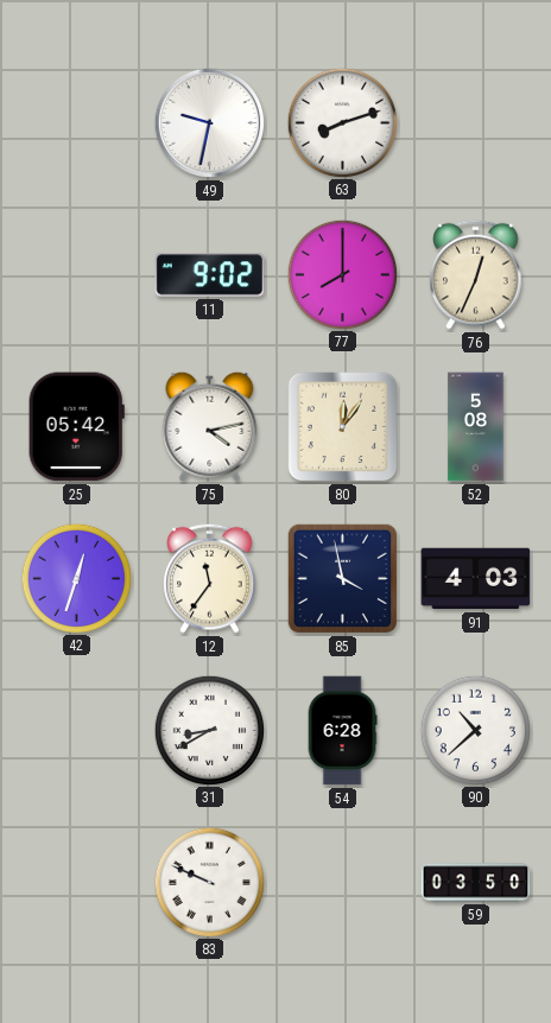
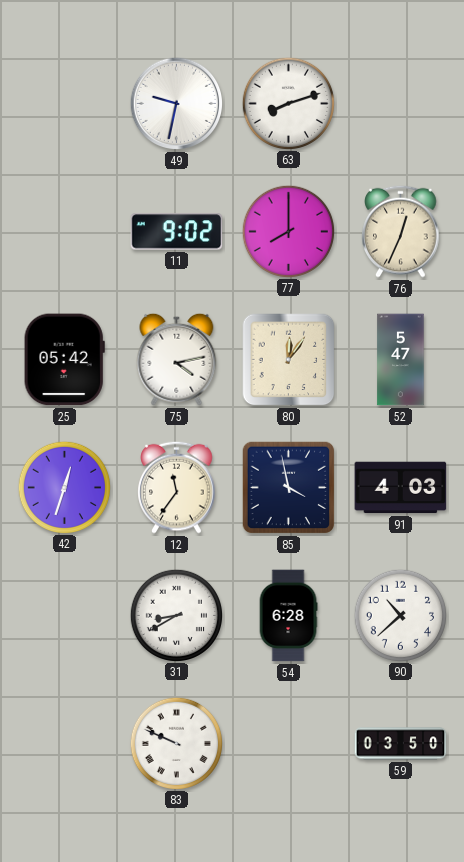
52: 5:08 -> 5:47
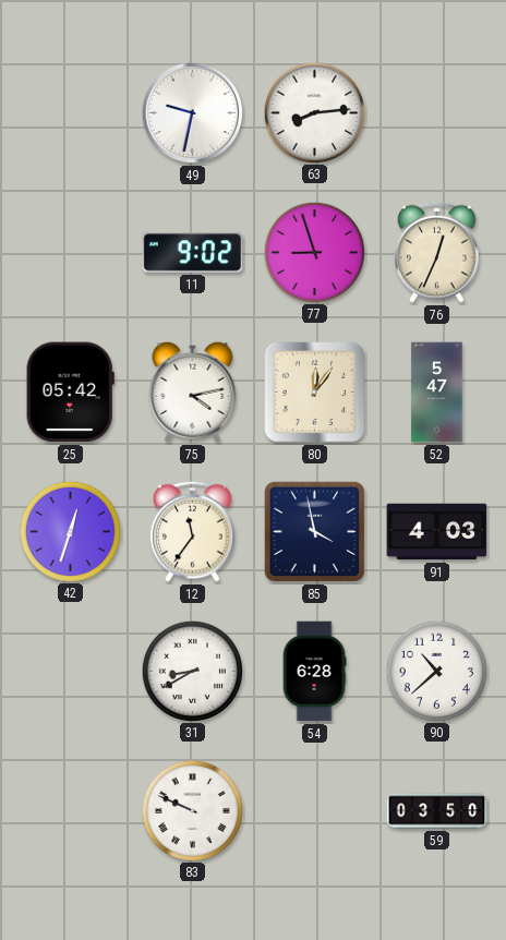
63: 8:12 -> 8:14
77: 8:00 -> 8:57
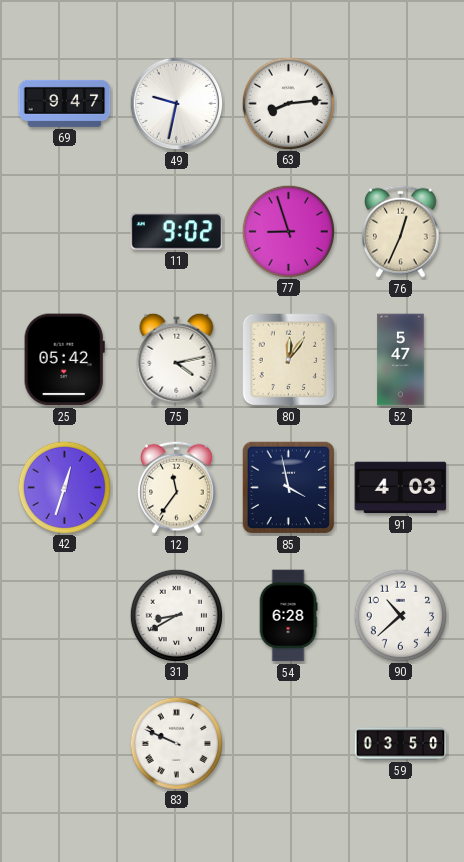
69: none -> 9:47
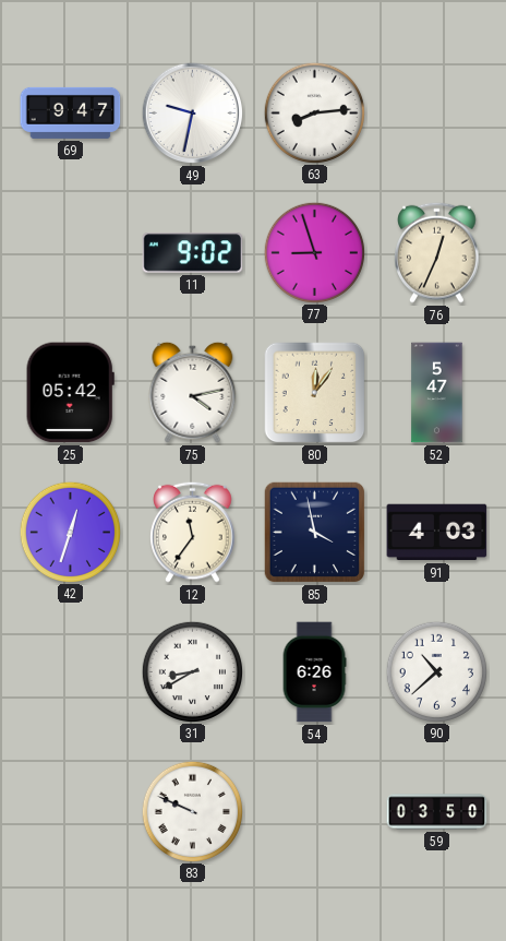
54: 6:28 -> 6:26
